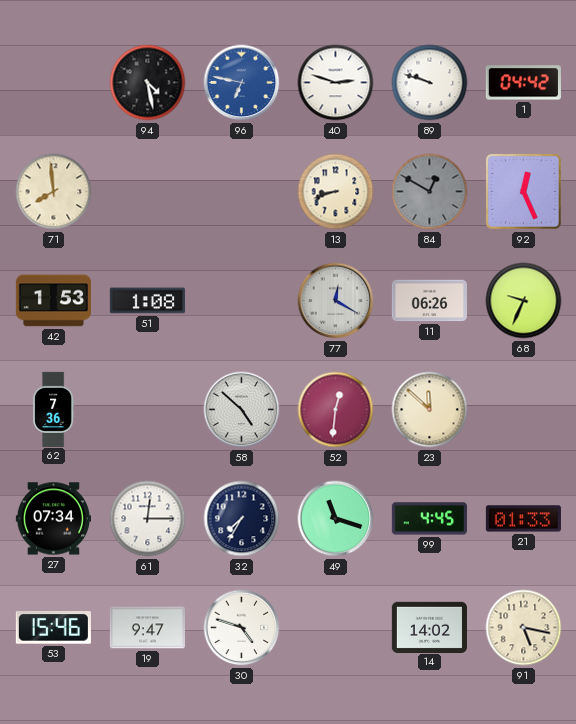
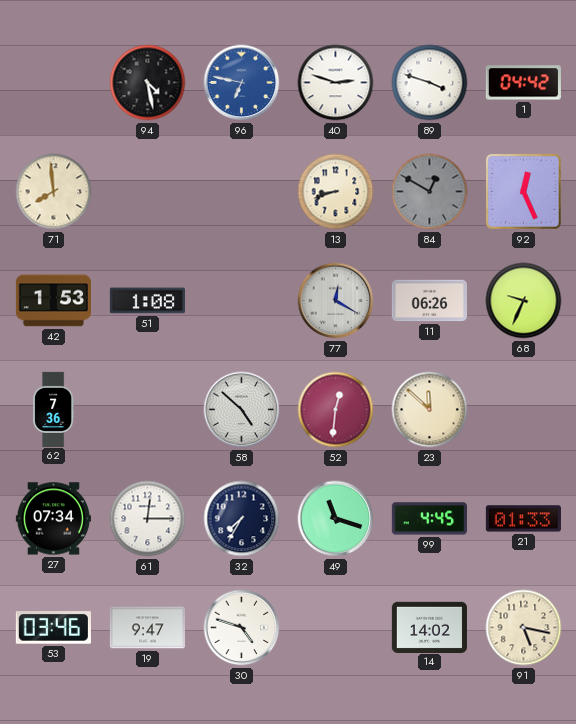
89: 9:48 -> 3:48
53: 15:46 -> 03:46
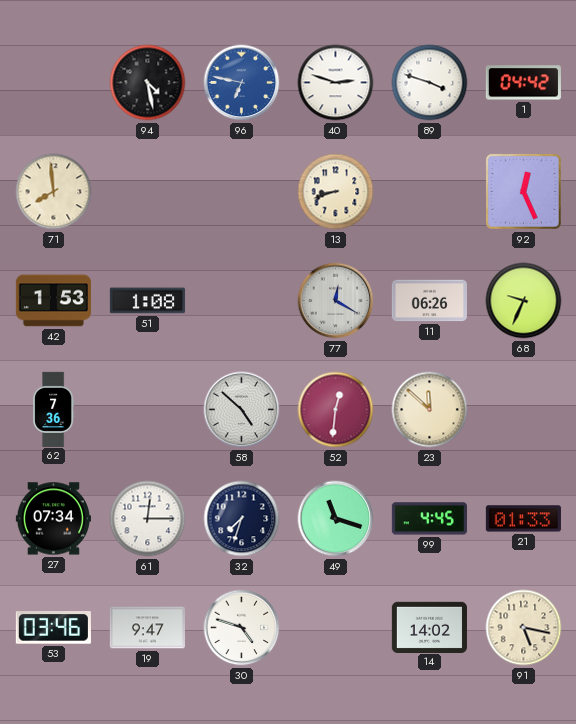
84: 12:50 -> none
32: 7:35 -> 7:33
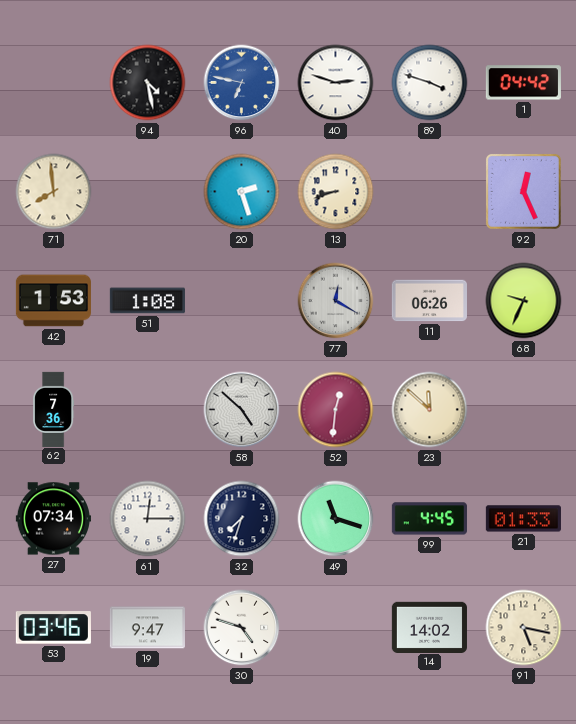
20: none -> 2:27
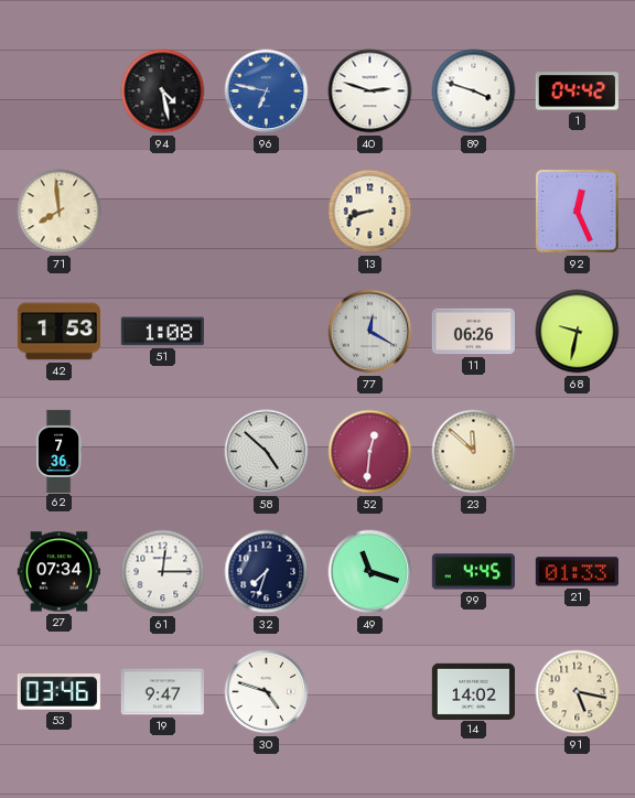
20: 2:27 -> none
68: 9:34 -> 9:32
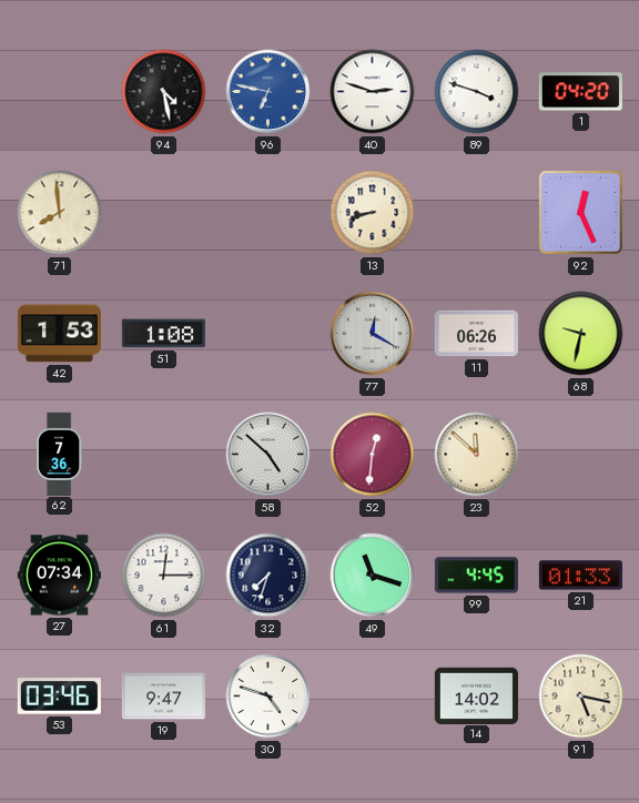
1: 04:42 -> 04:20
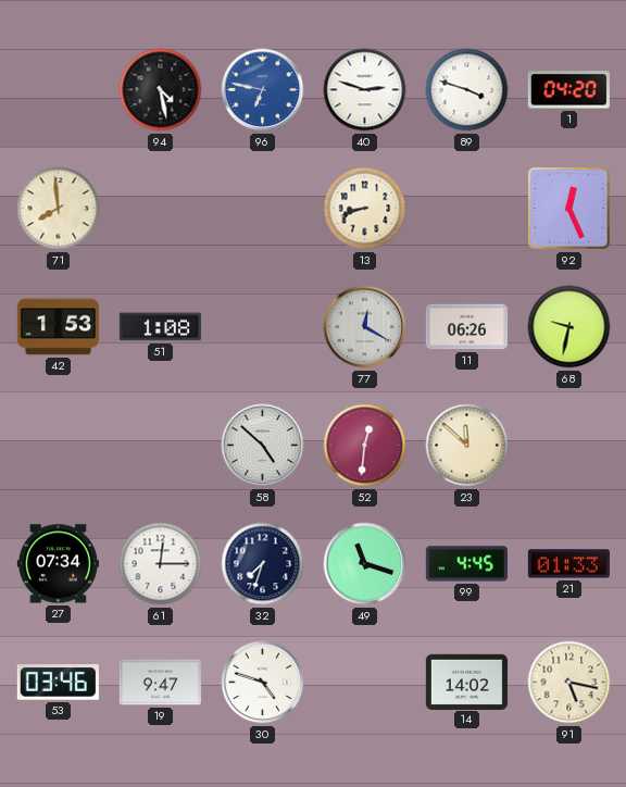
62: 7:36 -> none
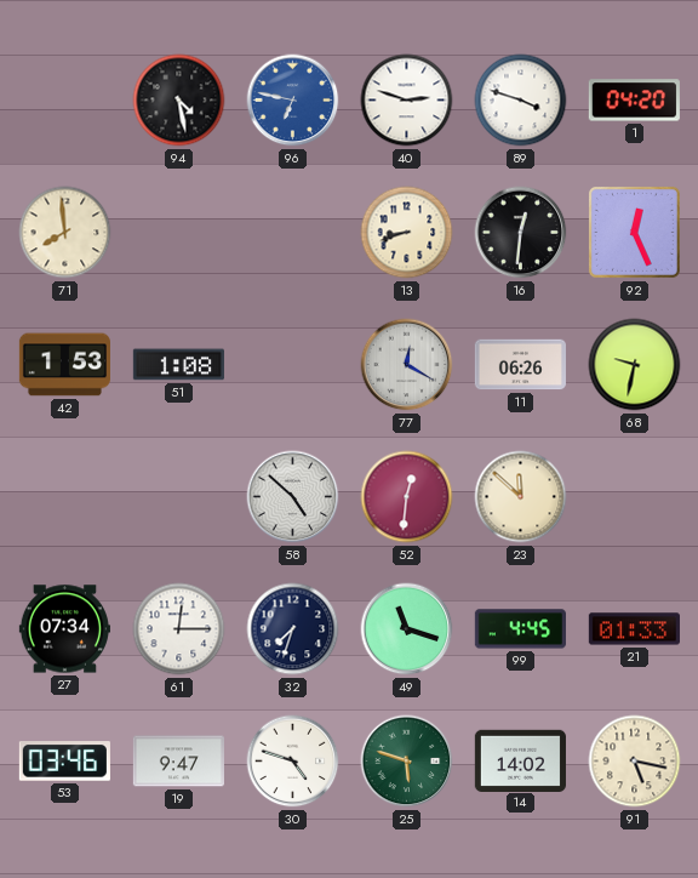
16: none -> 12:31
25: none -> 5:48
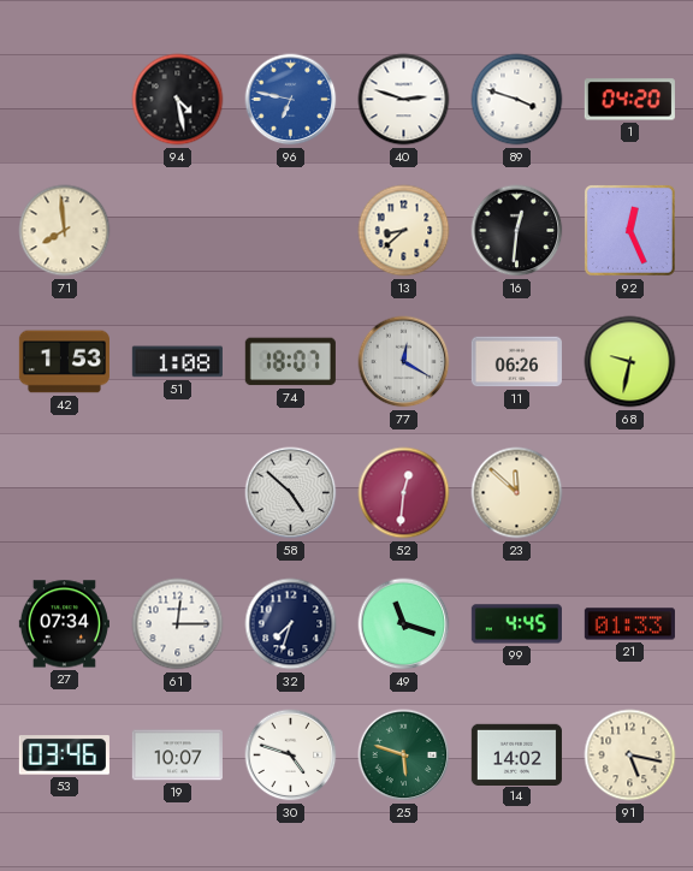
13: 8:42 -> 8:38
74: none -> 18:07
19: 9:47 -> 10:07
